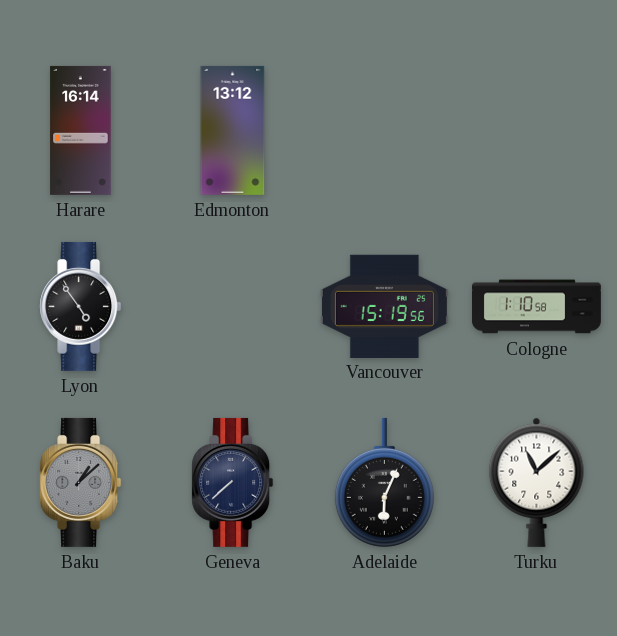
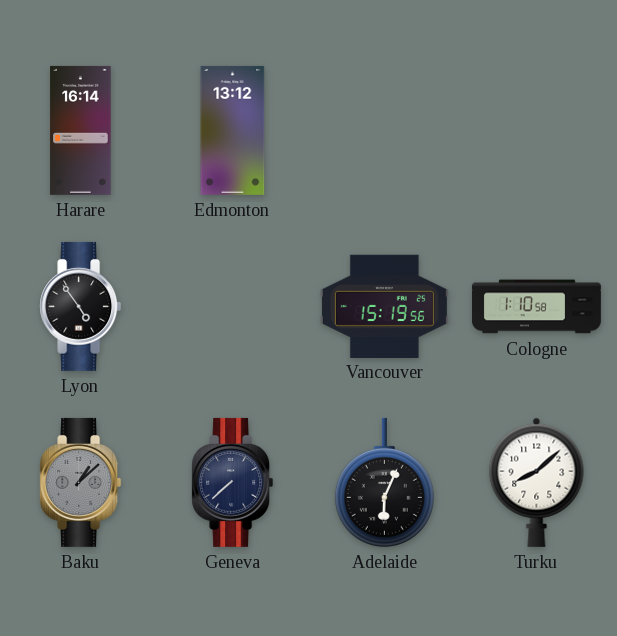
Turku: 11:08 -> 8:08
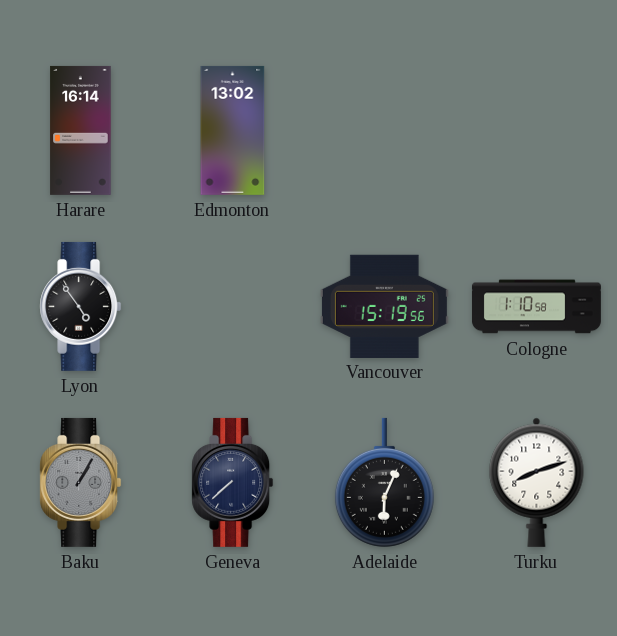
Edmonton: 13:12 -> 13:02
Baku: 1:08 -> 1:05
Turku: 8:08 -> 8:12
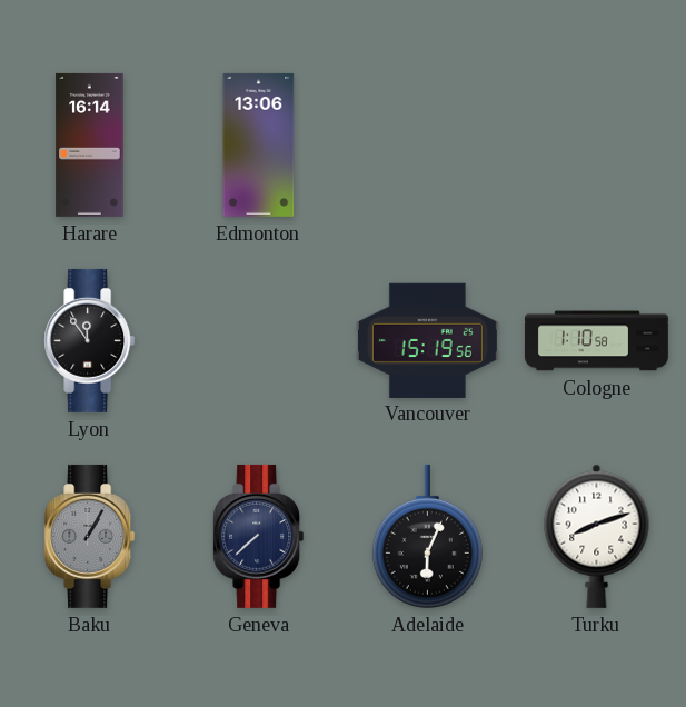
Edmonton: 13:02 -> 13:06
Lyon: 4:54 -> 11:54
